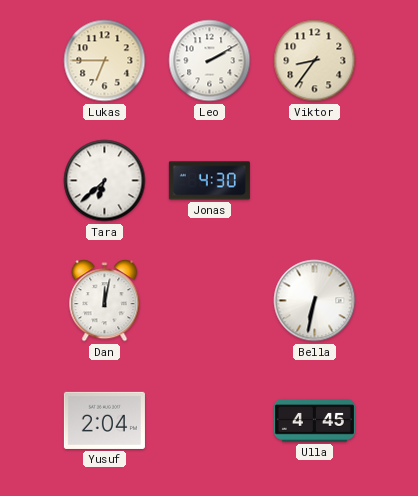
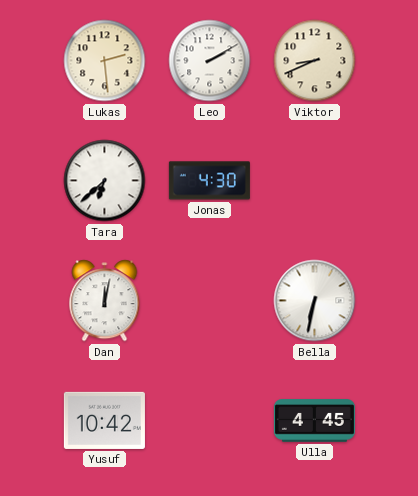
Lukas: 6:45 -> 2:29
Viktor: 8:36 -> 8:41
Yusuf: 2:04 -> 10:42
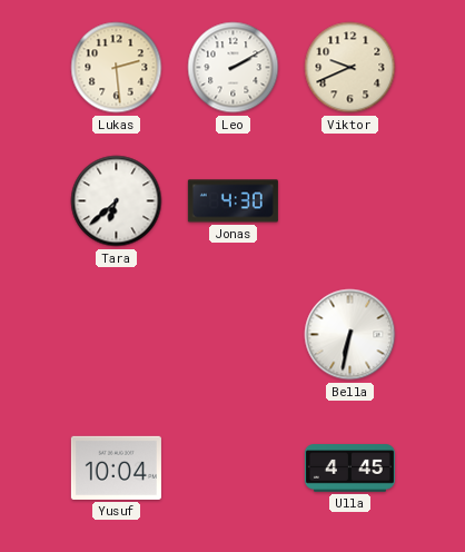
Viktor: 8:41 -> 9:41
Dan: 12:02 -> none
Yusuf: 10:42 -> 10:04
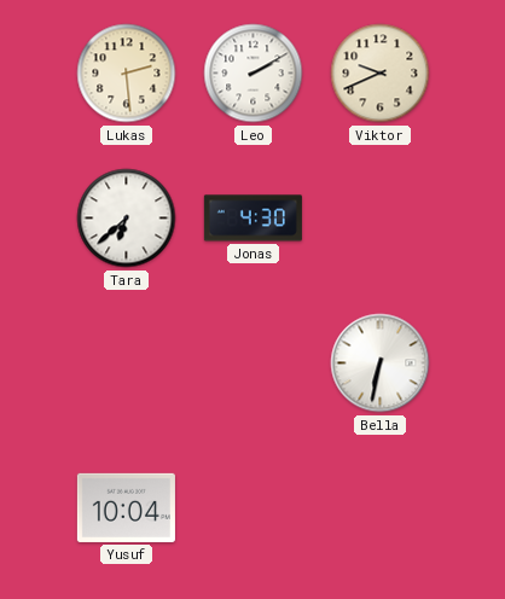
Ulla: 4:45 -> none
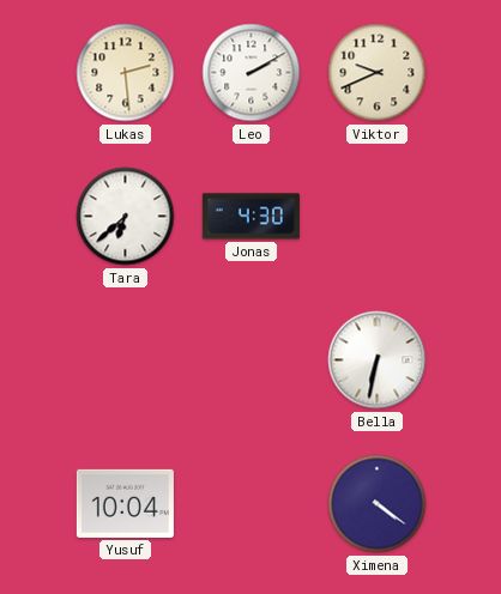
Ximena: none -> 4:21
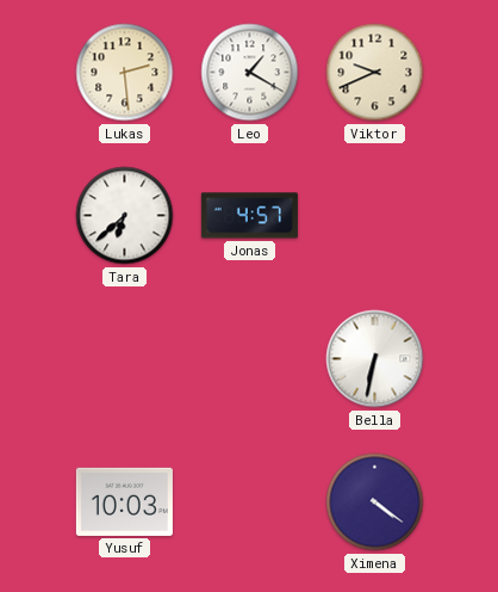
Leo: 2:10 -> 1:20
Jonas: 4:30 -> 4:57
Yusuf: 10:04 -> 10:03
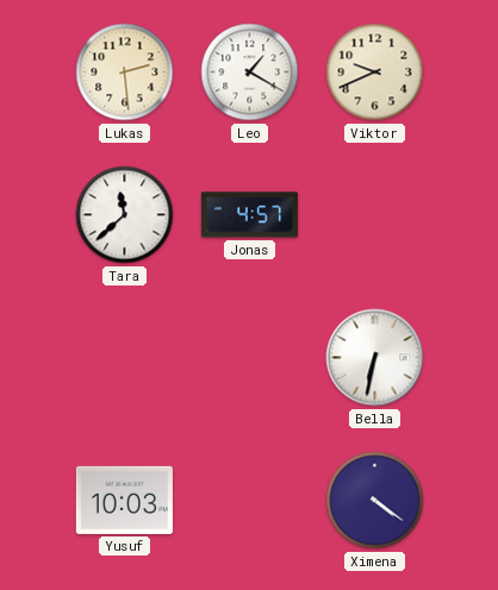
Tara: 6:38 -> 11:38
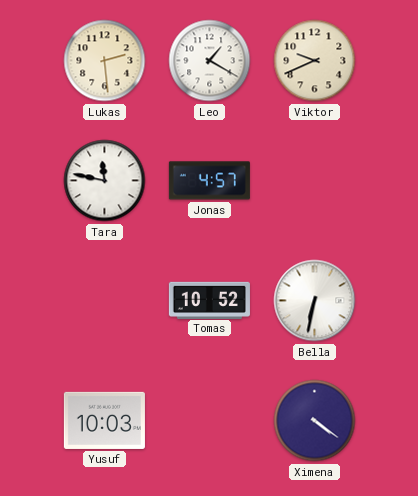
Tara: 11:38 -> 11:47
Tomas: none -> 10:52
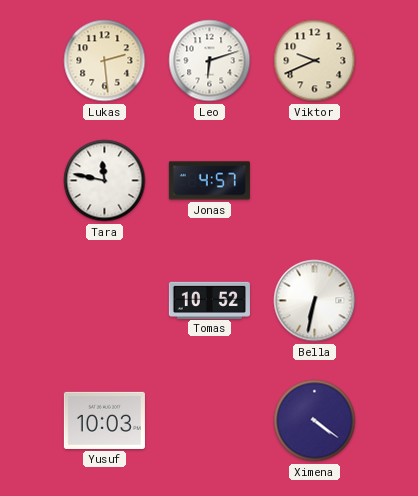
Leo: 1:20 -> 6:12
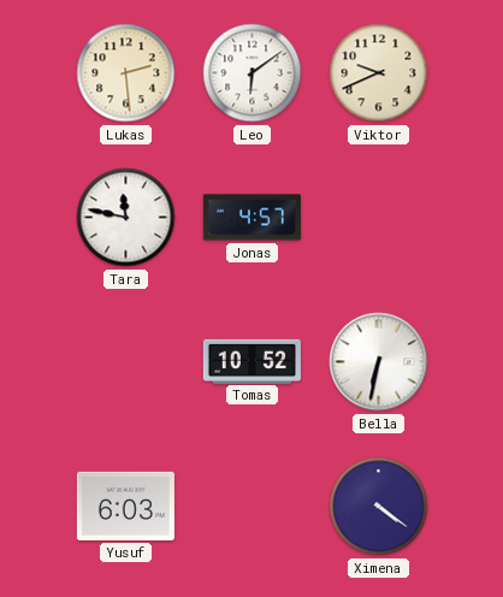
Leo: 6:12 -> 6:09
Yusuf: 10:03 -> 6:03
